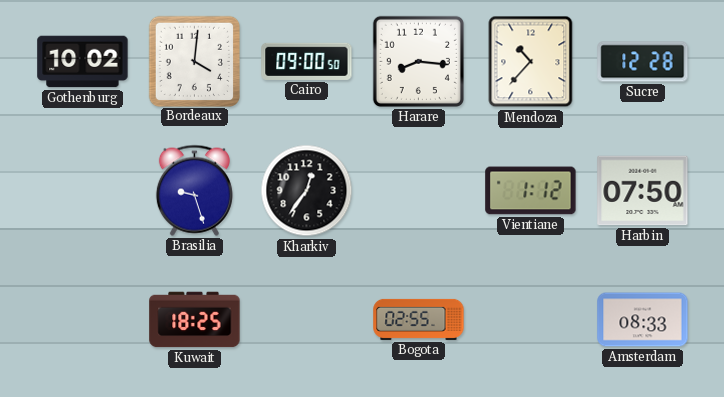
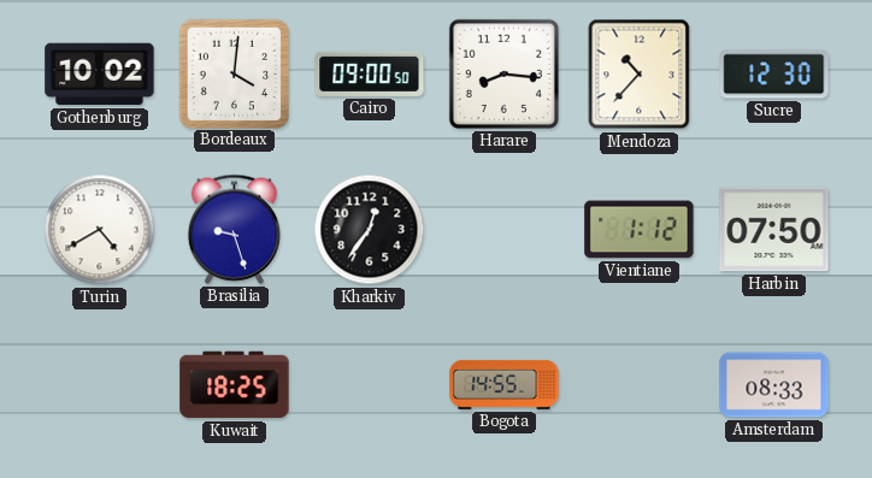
Sucre: 12:28 -> 12:30
Turin: none -> 4:40
Bogota: 02:55 -> 14:55
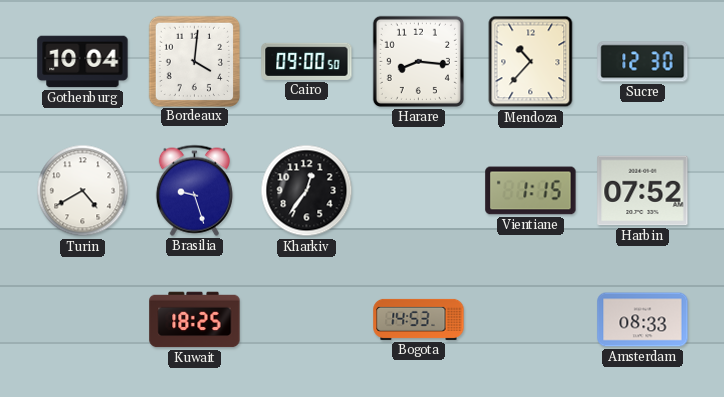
Gothenburg: 10:02 -> 10:04
Vientiane: 1:12 -> 1:15
Harbin: 07:50 -> 07:52
Bogota: 14:55 -> 14:53
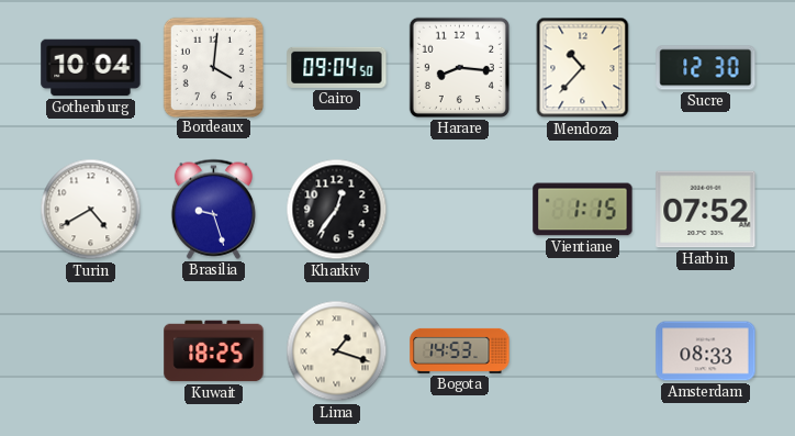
Cairo: 09:00 -> 09:04
Lima: none -> 1:18
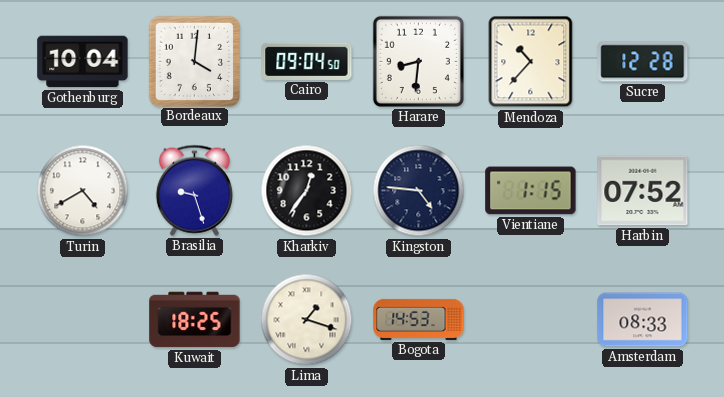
Harare: 8:16 -> 8:31
Sucre: 12:30 -> 12:28
Kingston: none -> 4:46
